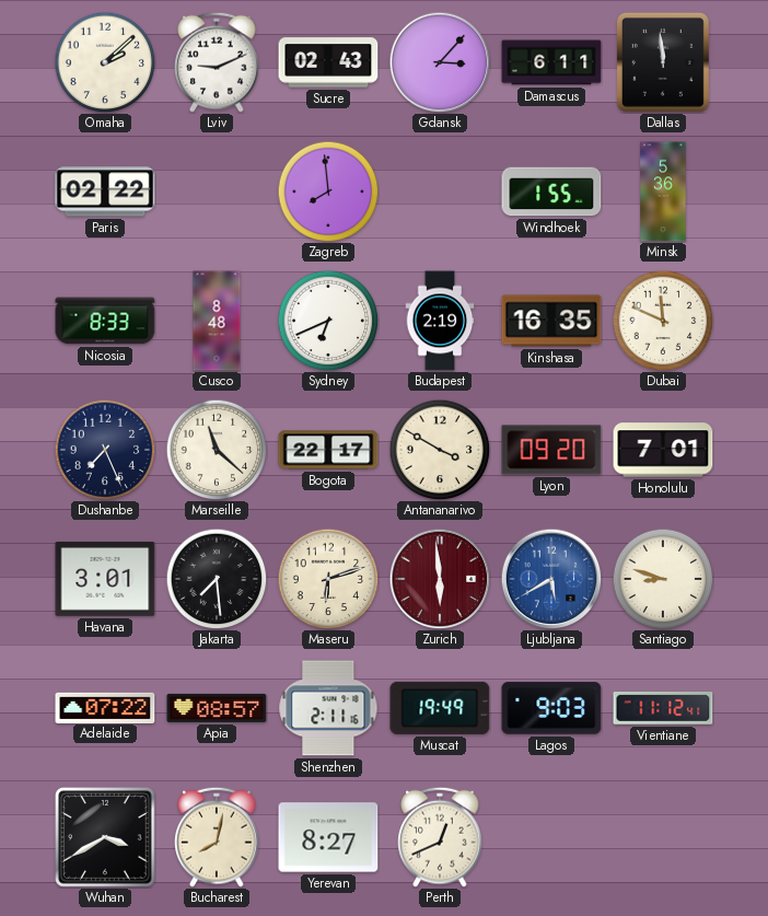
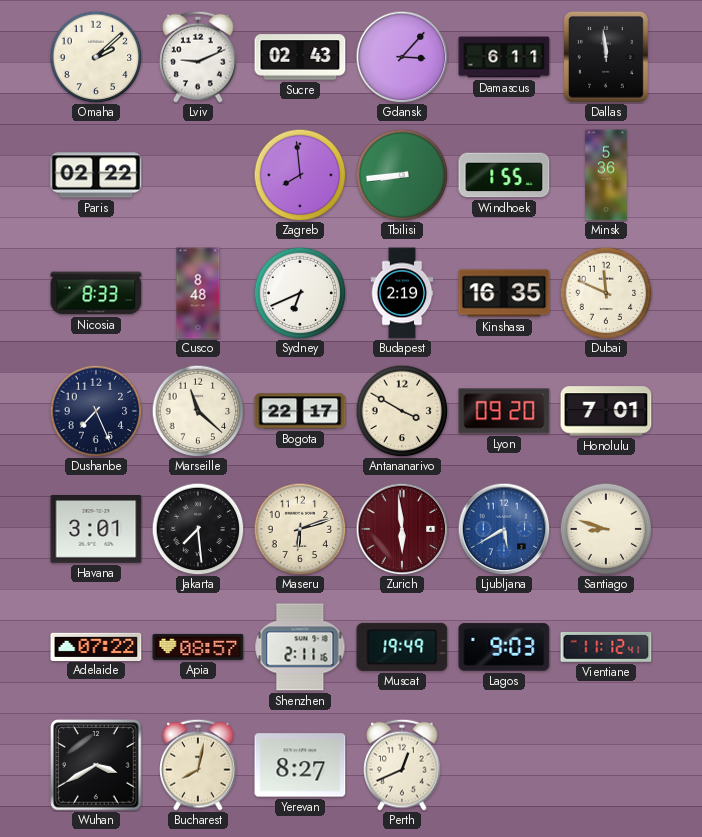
Tbilisi: none -> 8:44
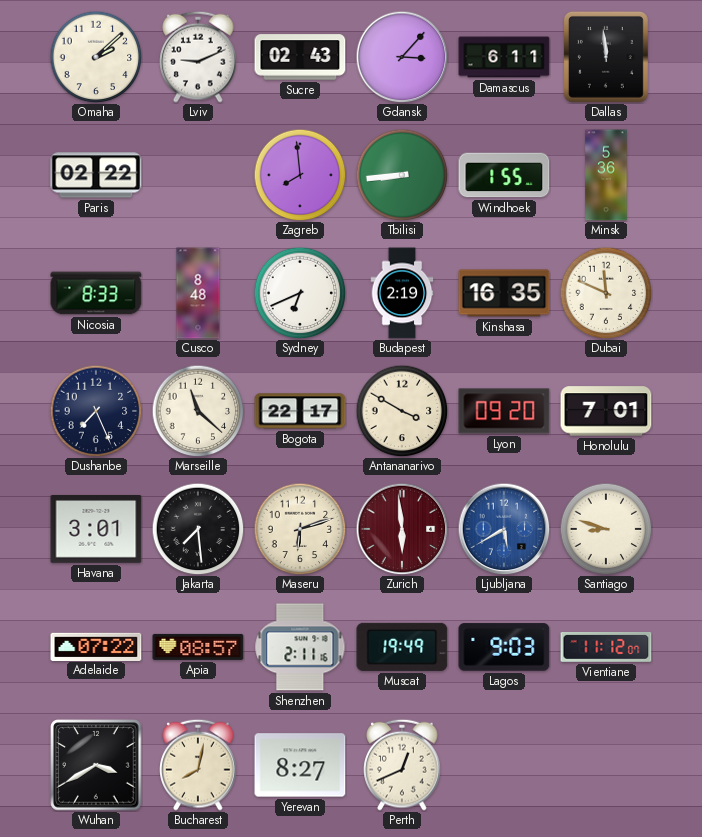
Vientiane: 11:12:41 -> 11:12:07
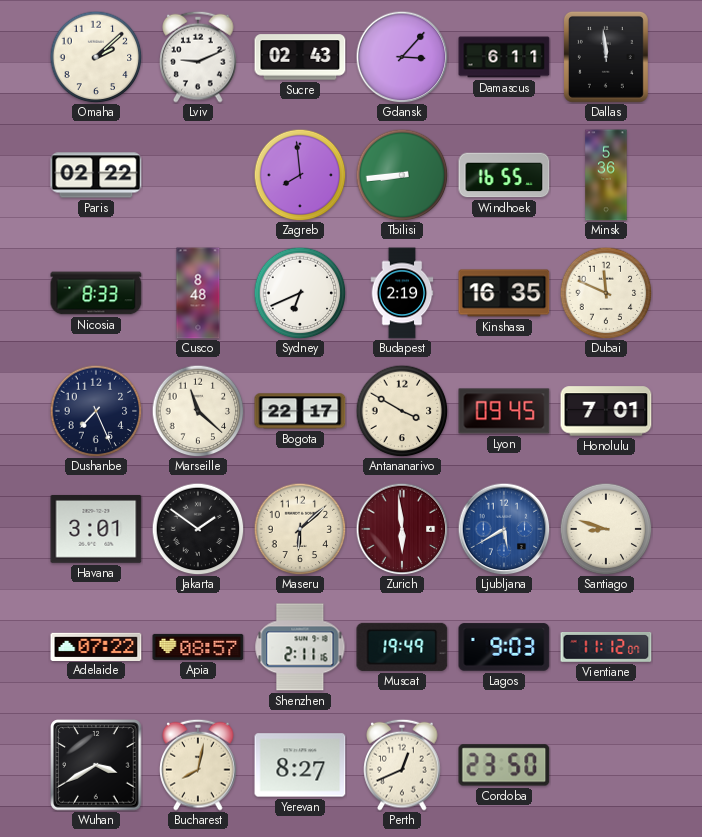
Windhoek: 1:55 -> 16:55
Lyon: 09:20 -> 09:45
Jakarta: 7:29 -> 1:51
Maseru: 6:12 -> 6:08
Cordoba: none -> 23:50
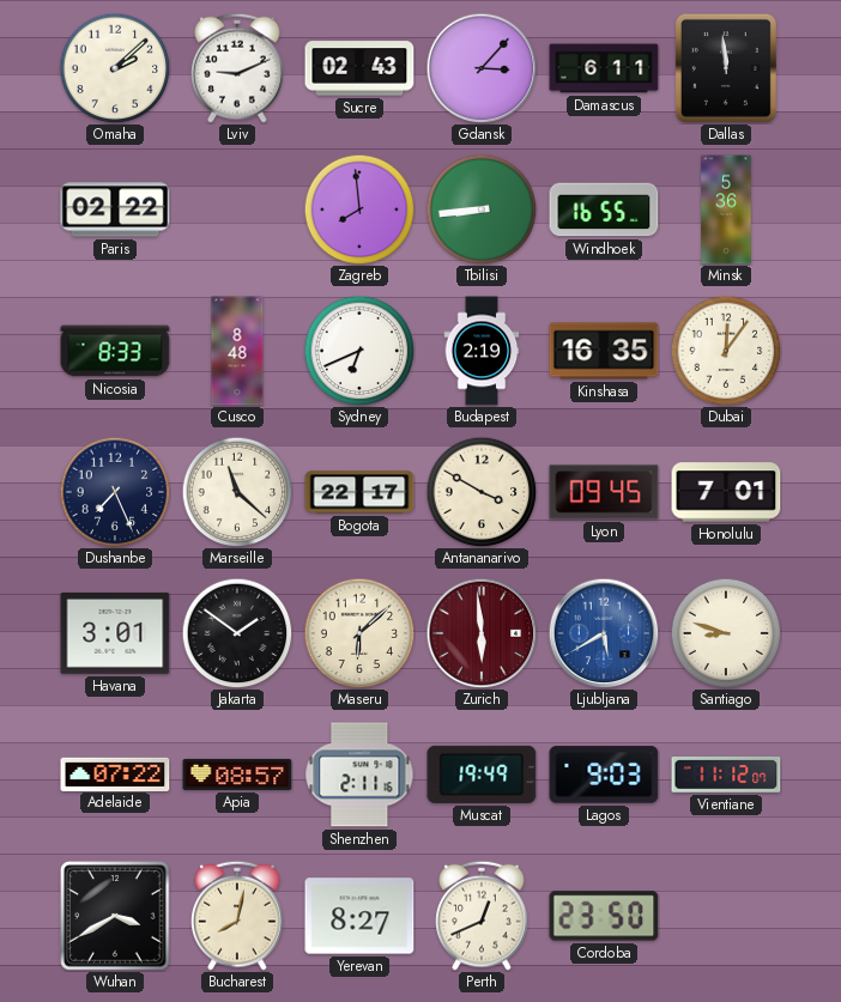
Dubai: 11:49 -> 12:06
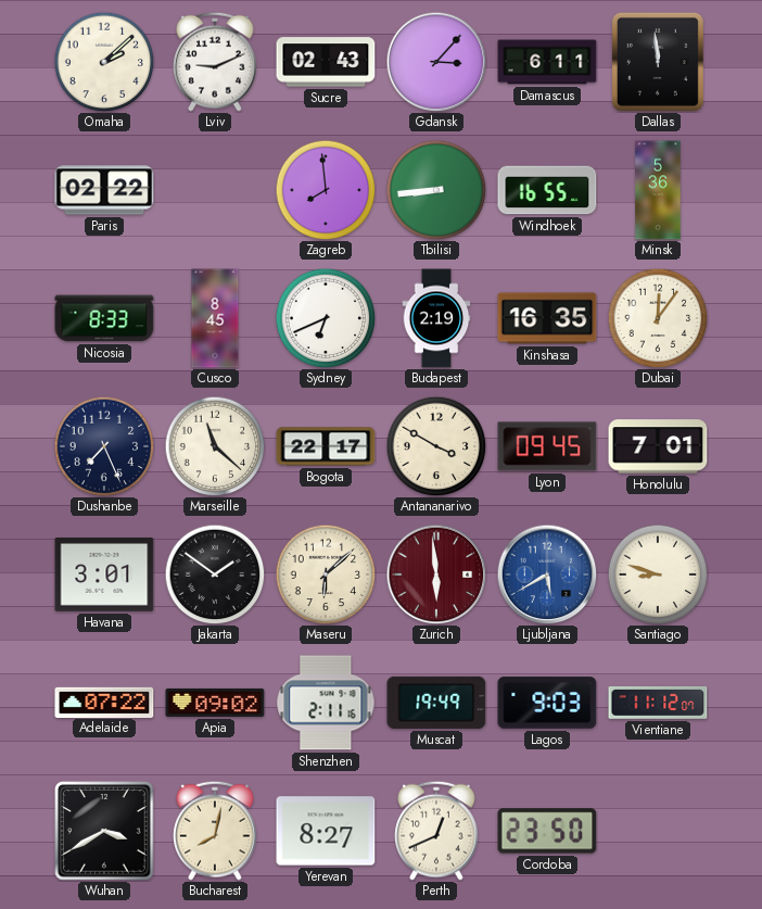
Cusco: 8:48 -> 8:45
Apia: 08:57 -> 09:02
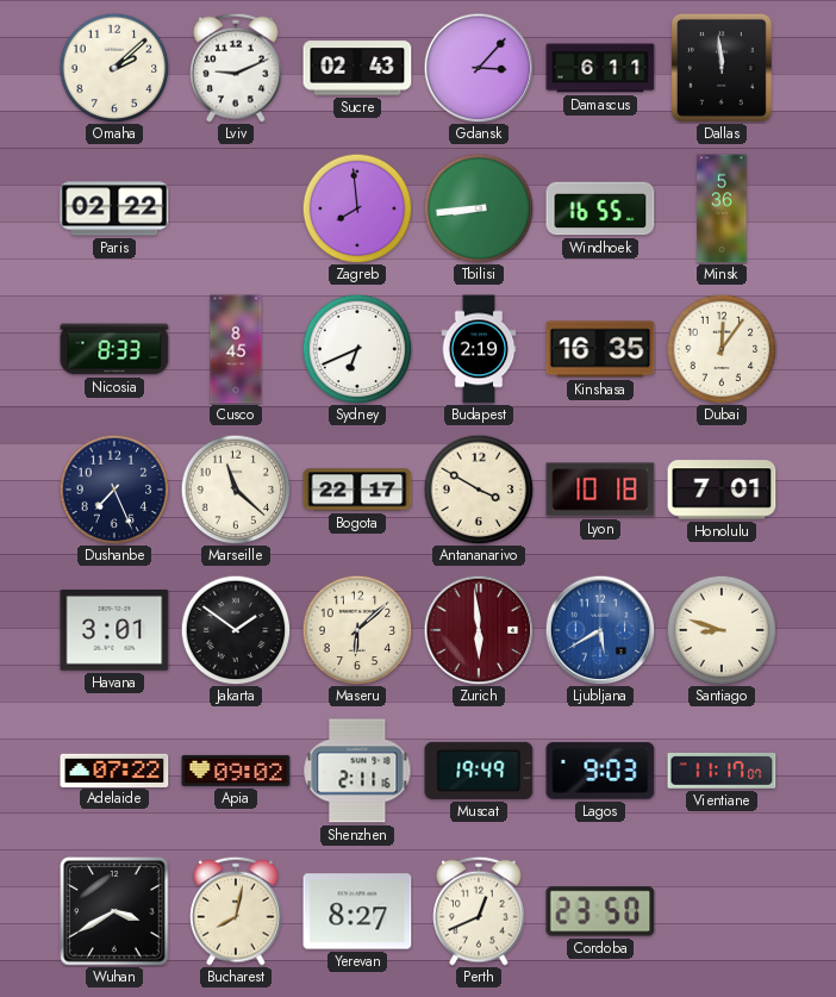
Lyon: 09:45 -> 10:18
Vientiane: 11:12 -> 11:17
